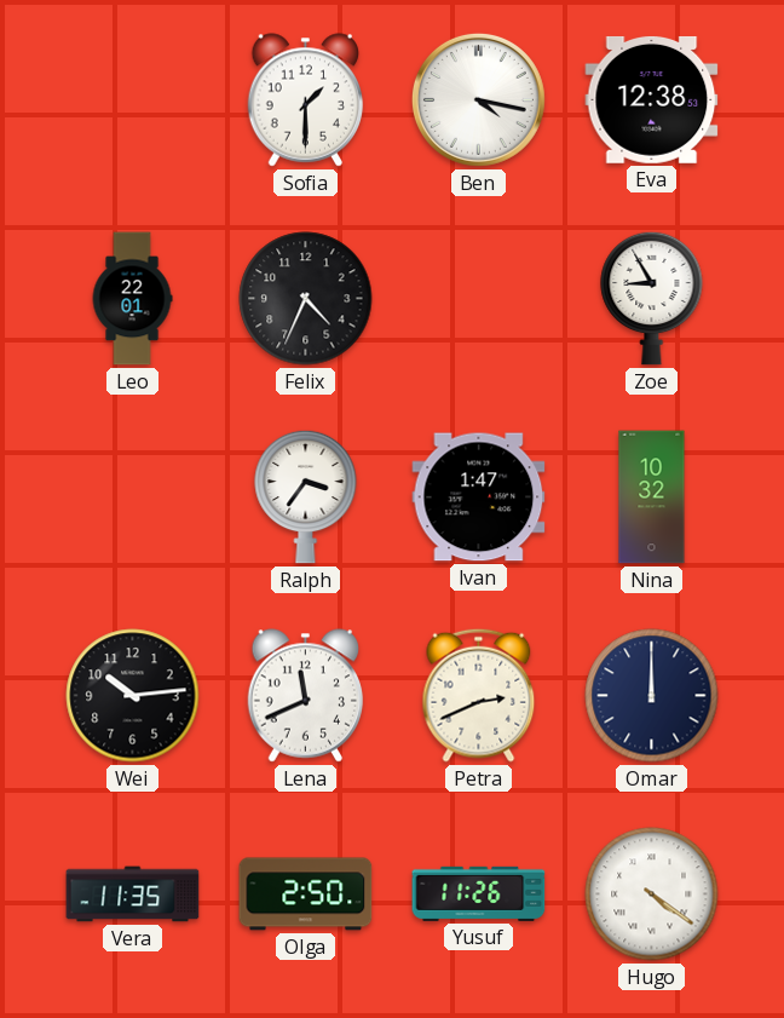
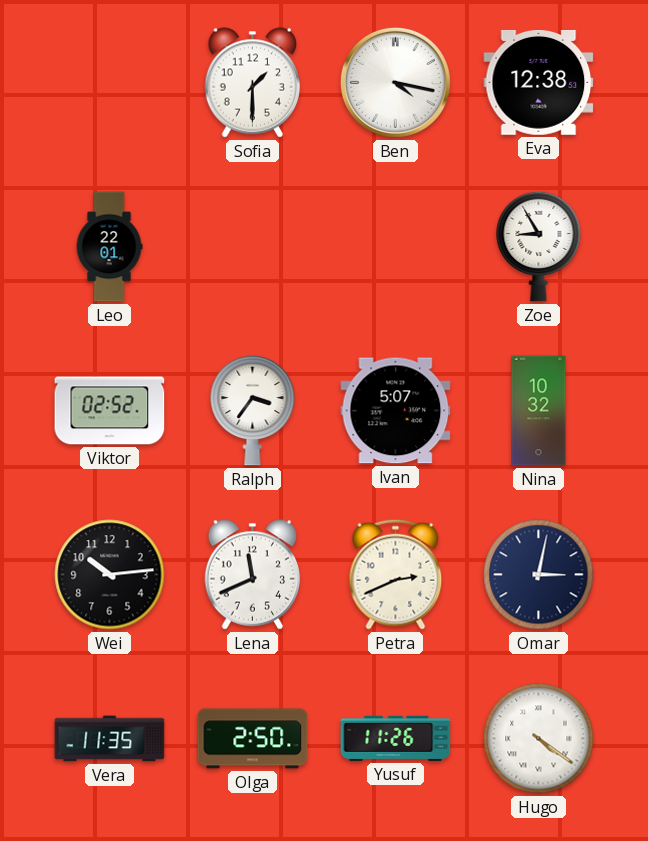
Felix: 4:34 -> none
Viktor: none -> 02:52
Ivan: 1:47 -> 5:07
Omar: 12:00 -> 3:02
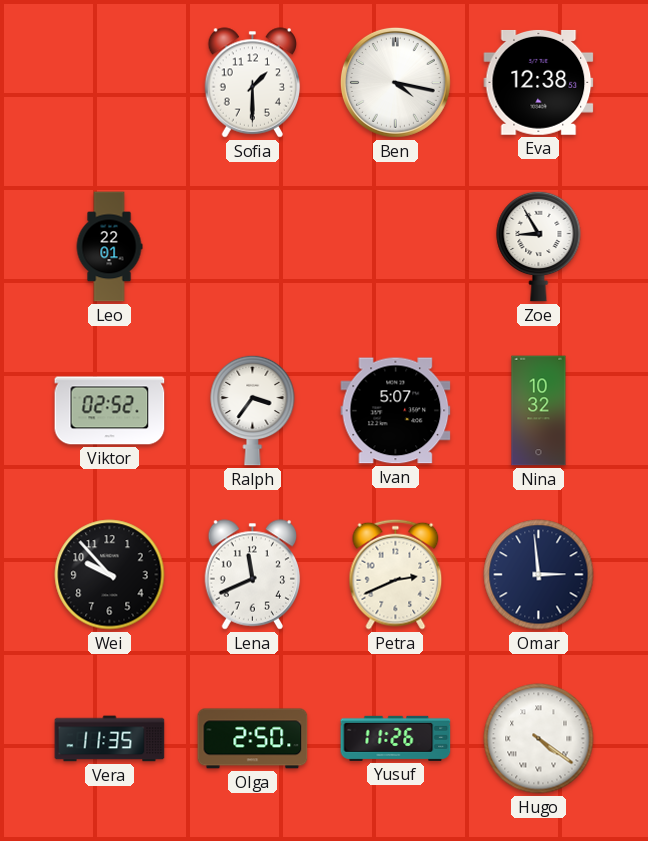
Wei: 10:14 -> 9:53
Omar: 3:02 -> 2:59
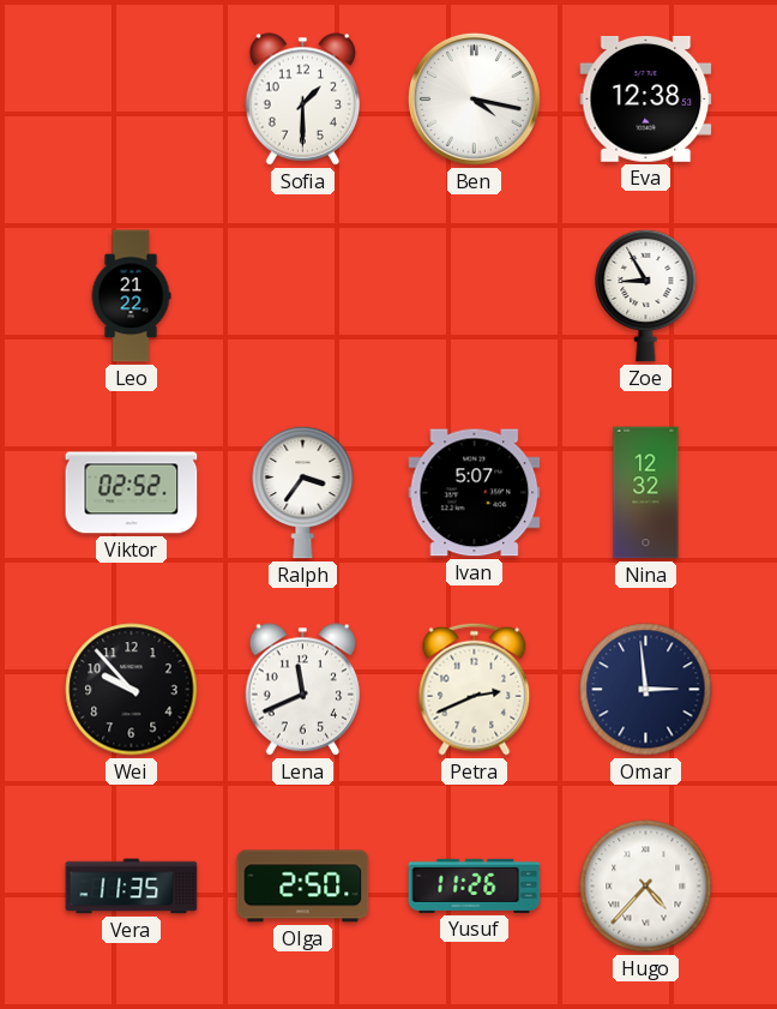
Leo: 22:01 -> 21:22
Nina: 10:32 -> 12:32
Hugo: 4:21 -> 4:37
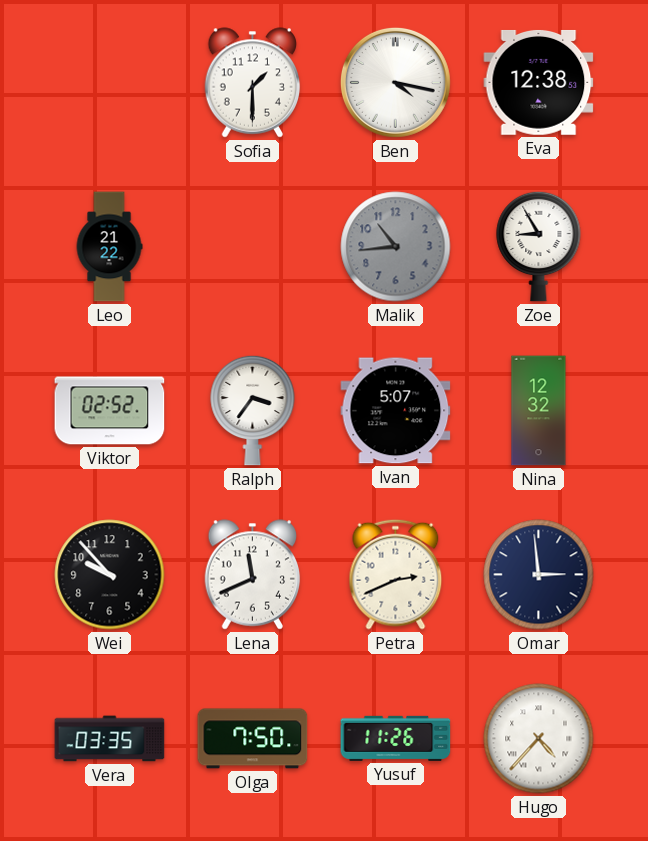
Malik: none -> 10:44
Vera: 11:35 -> 03:35
Olga: 2:50 -> 7:50
